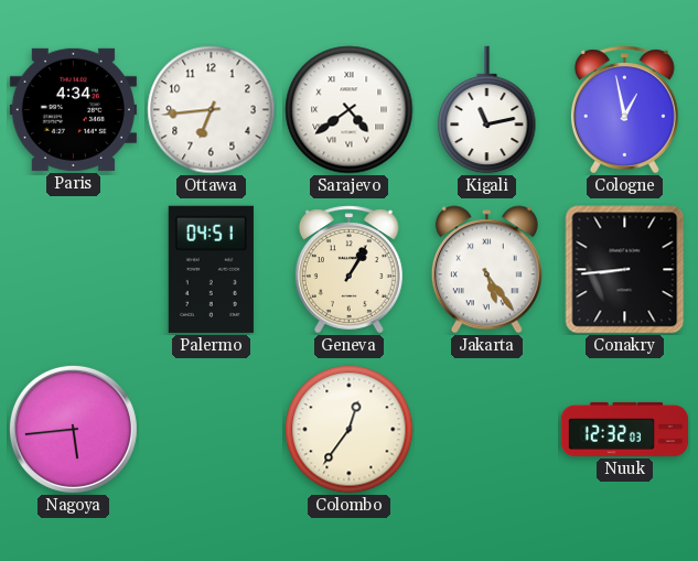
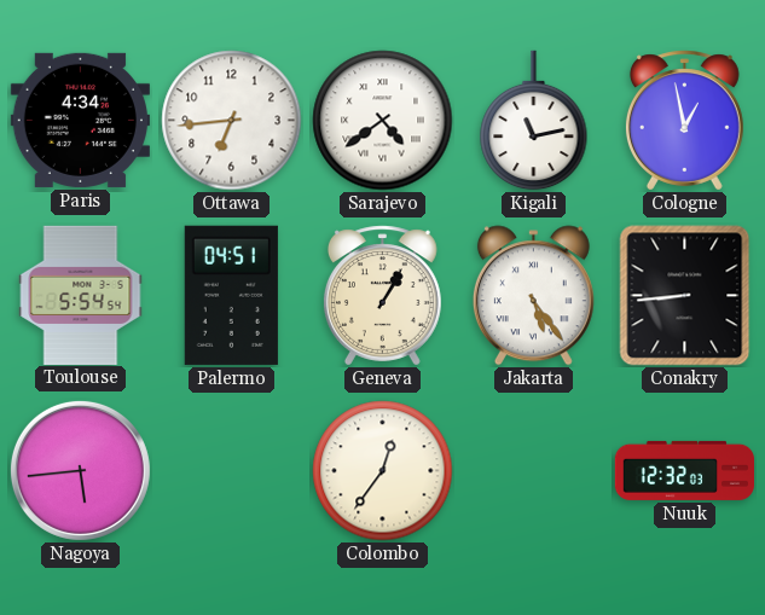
Toulouse: none -> 5:54
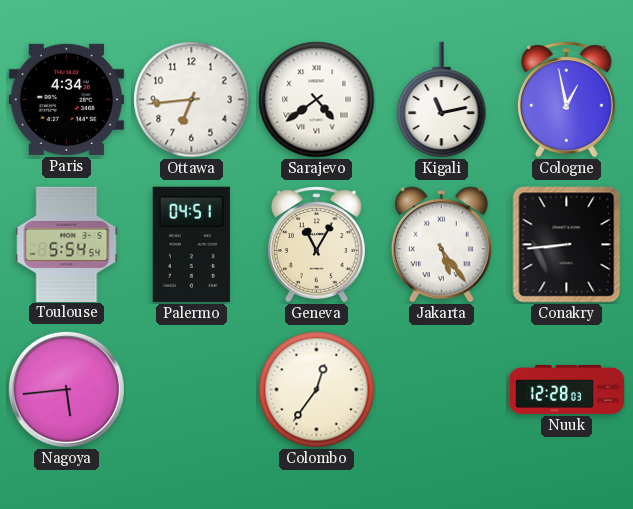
Geneva: 1:05 -> 11:05
Nuuk: 12:32 -> 12:28
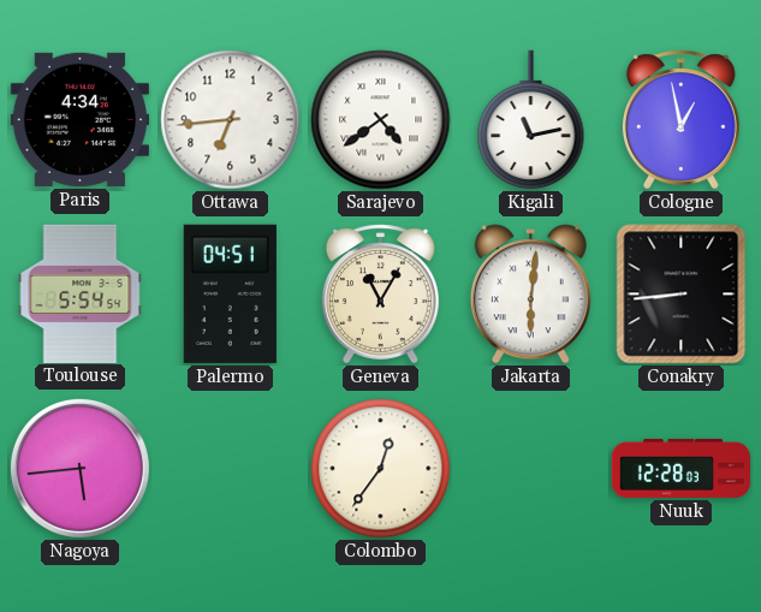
Jakarta: 5:24 -> 6:01
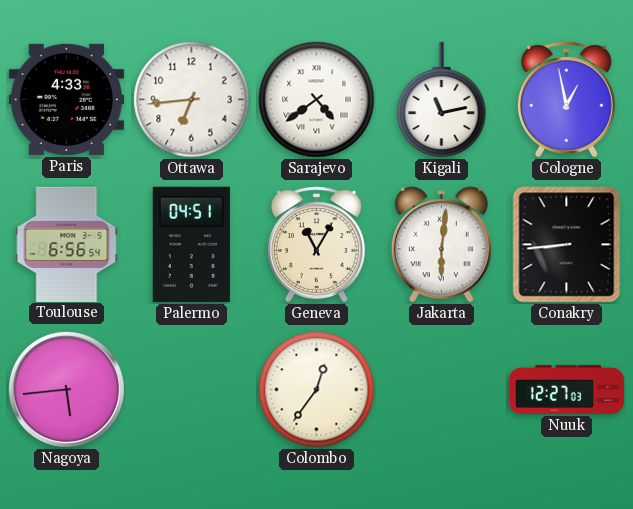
Paris: 4:34 -> 4:33
Toulouse: 5:54 -> 6:56
Nuuk: 12:28 -> 12:27
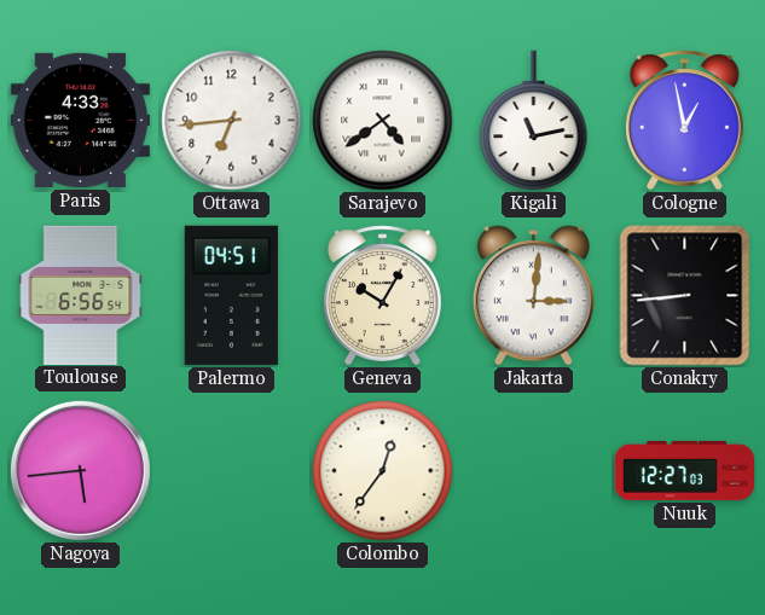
Geneva: 11:05 -> 10:05
Jakarta: 6:01 -> 3:01
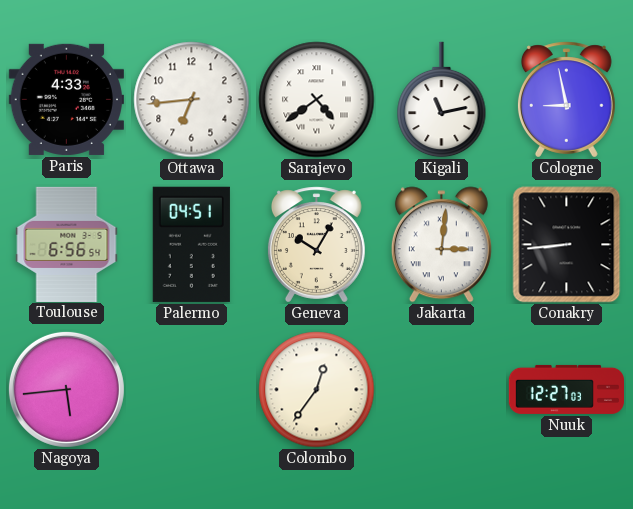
Cologne: 12:58 -> 8:58
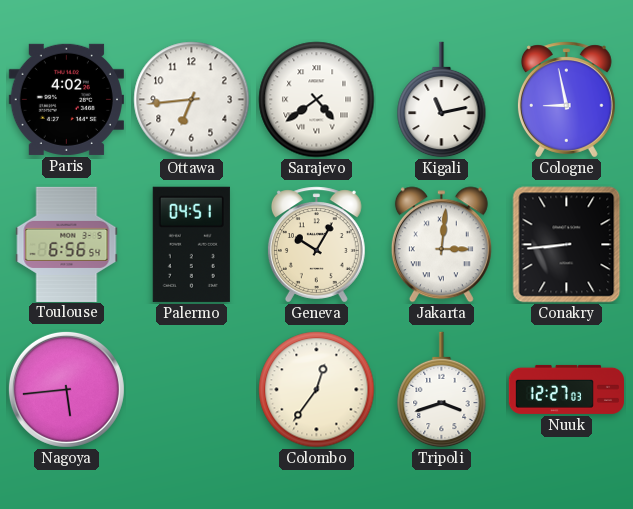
Paris: 4:33 -> 4:02
Tripoli: none -> 3:42
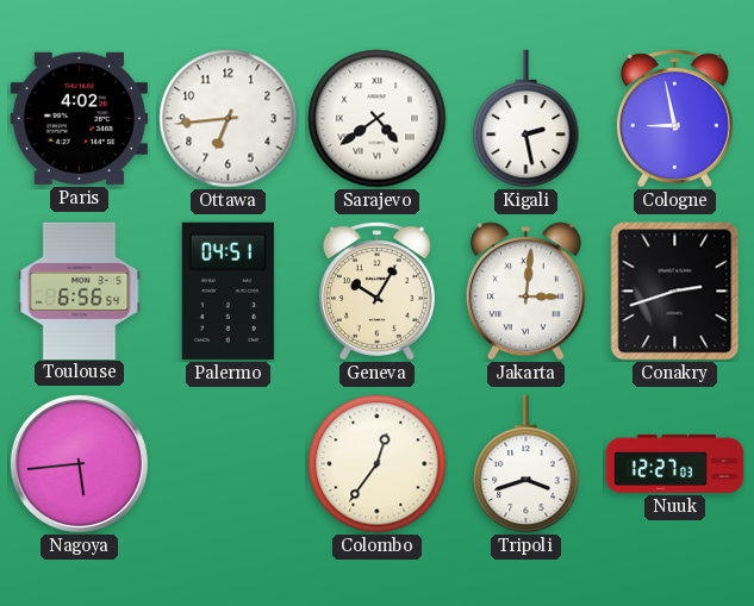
Kigali: 11:13 -> 2:28
Conakry: 8:44 -> 2:42
